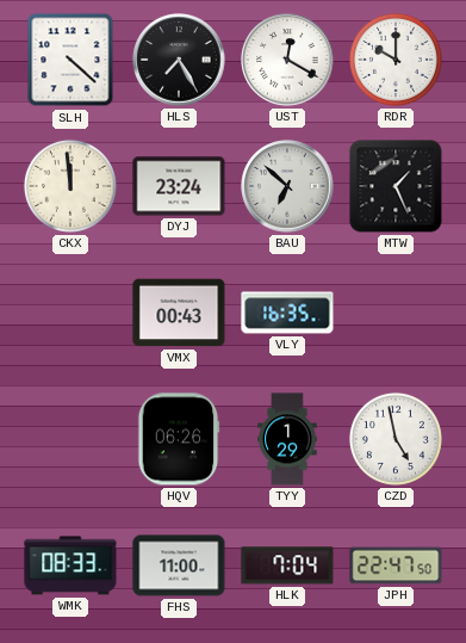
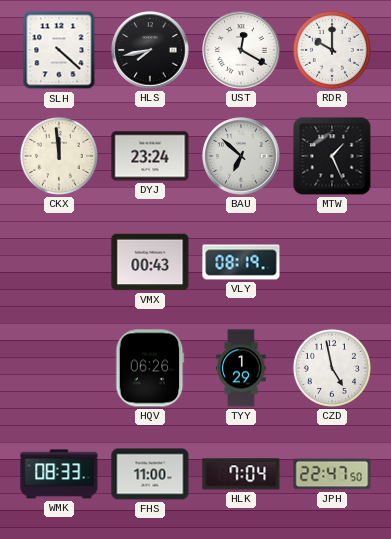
HLS: 7:25 -> 7:43
VLY: 16:35 -> 08:19
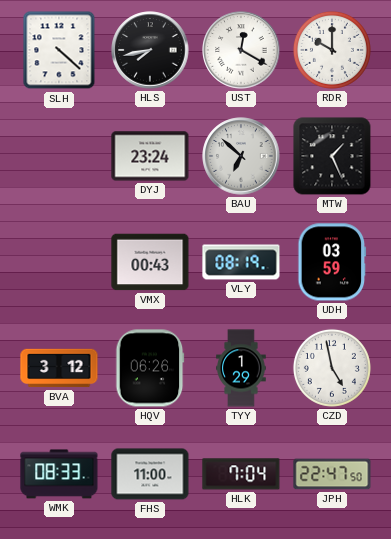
CKX: 11:59 -> none
UDH: none -> 03:59
BVA: none -> 3:12
